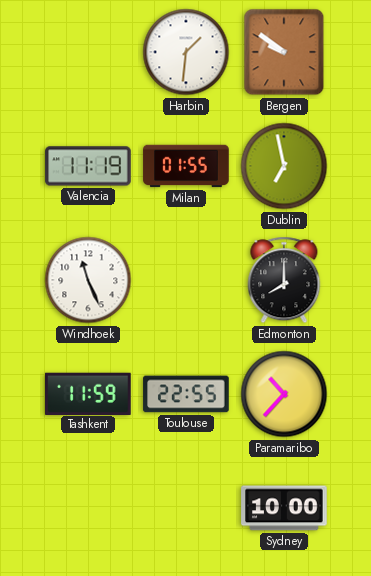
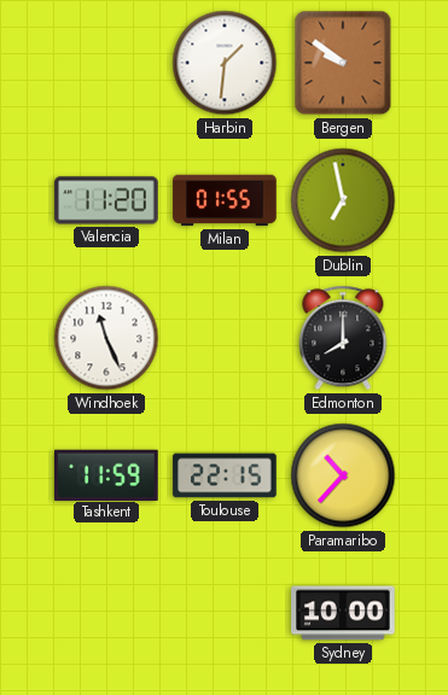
Valencia: 11:19 -> 11:20
Toulouse: 22:55 -> 22:15
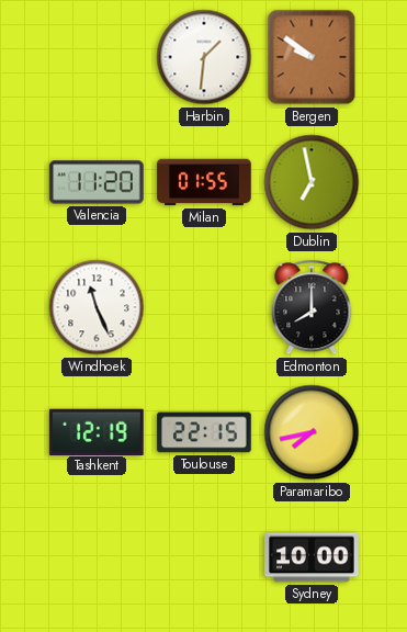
Tashkent: 11:59 -> 12:19
Paramaribo: 10:37 -> 7:43
